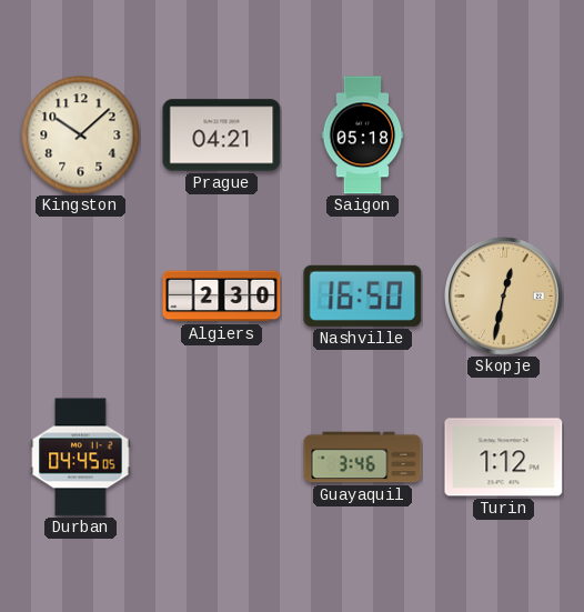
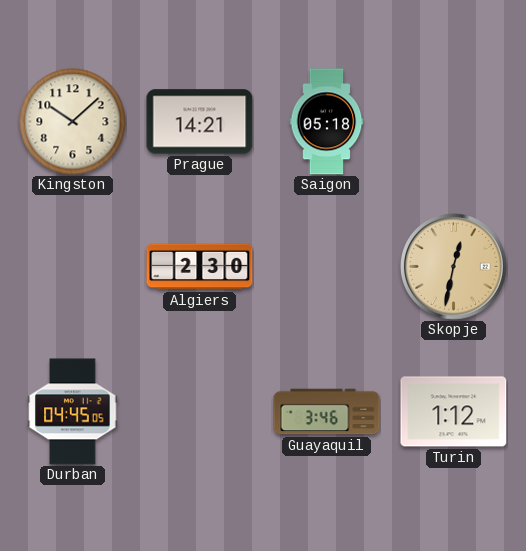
Prague: 04:21 -> 14:21
Nashville: 16:50 -> none
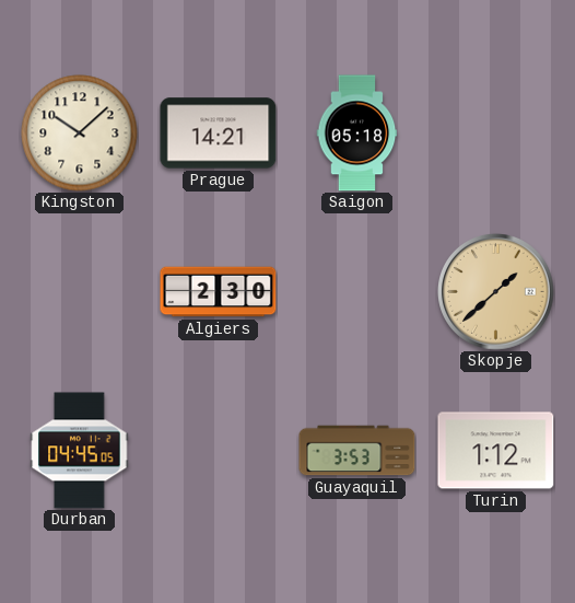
Skopje: 12:32 -> 1:38
Guayaquil: 3:46 -> 3:53
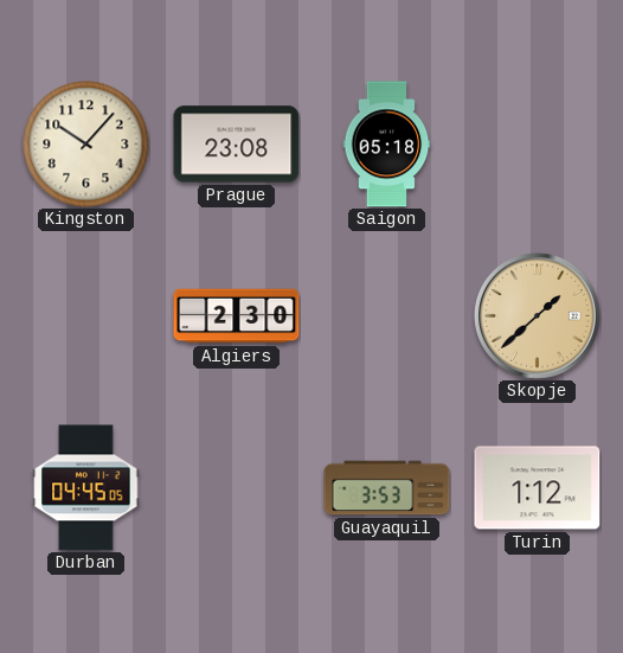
Kingston: 10:08 -> 10:07
Prague: 14:21 -> 23:08
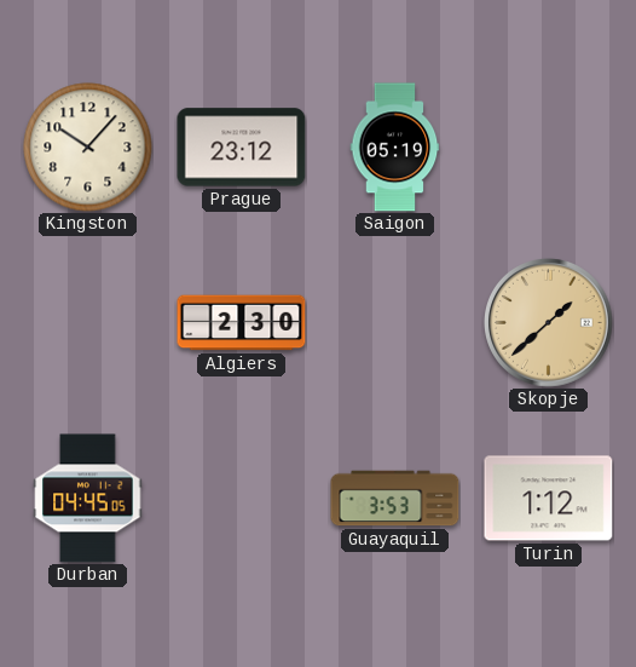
Prague: 23:08 -> 23:12
Saigon: 05:18 -> 05:19
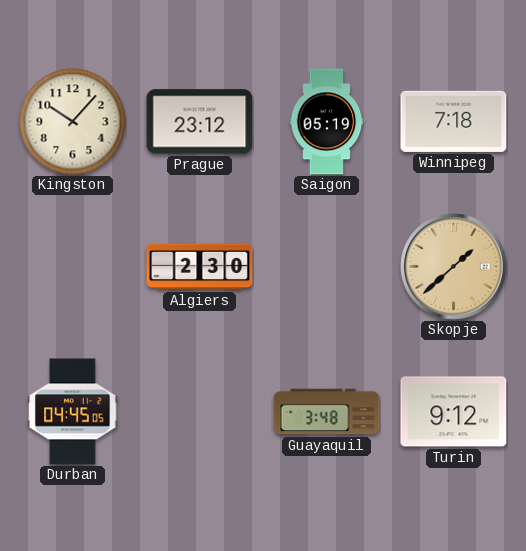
Winnipeg: none -> 7:18
Guayaquil: 3:53 -> 3:48
Turin: 1:12 -> 9:12
